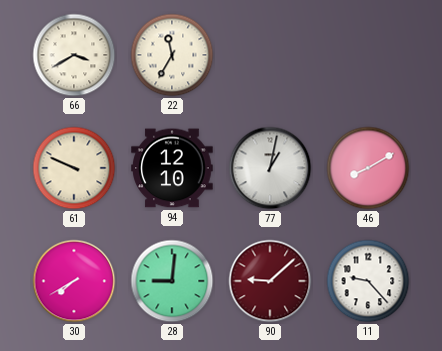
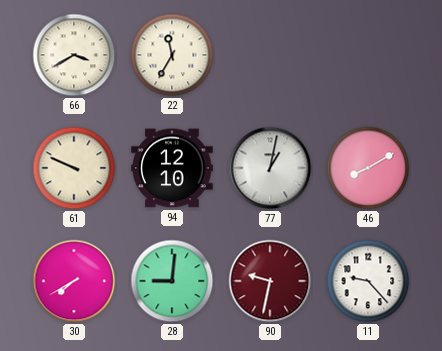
90: 9:08 -> 9:32
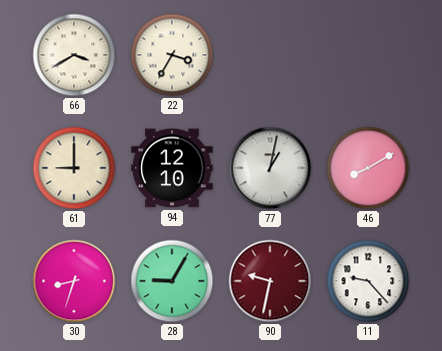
22: 11:35 -> 3:35
61: 9:49 -> 9:00
30: 7:40 -> 8:33
28: 9:01 -> 9:05
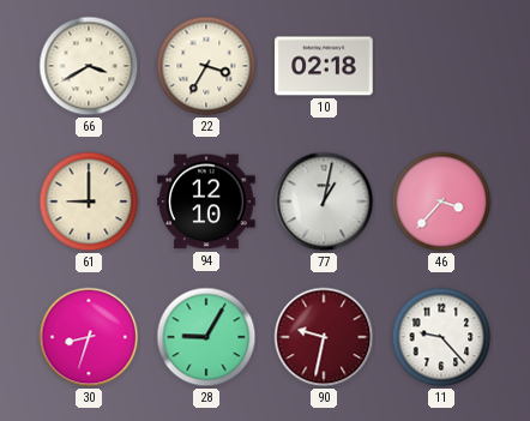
10: none -> 02:18
46: 8:10 -> 3:37
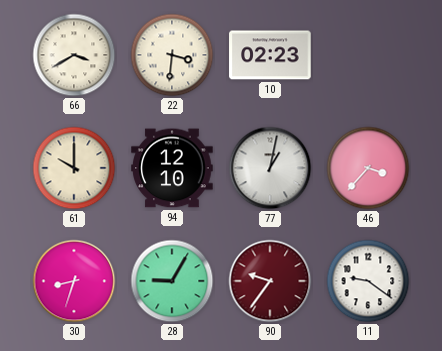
22: 3:35 -> 3:31
10: 02:18 -> 02:23
61: 9:00 -> 10:00
90: 9:32 -> 9:36
11: 9:23 -> 9:21
